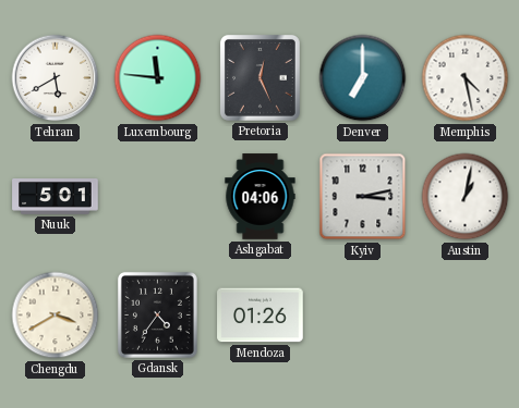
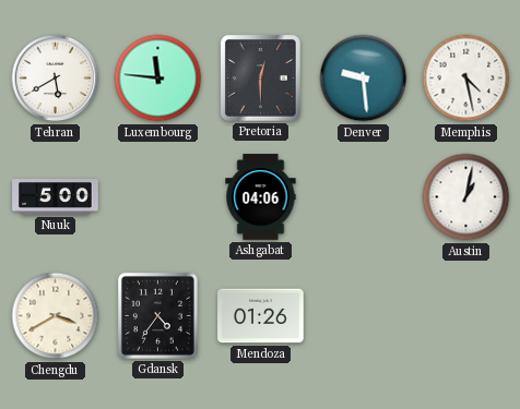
Pretoria: 12:26 -> 12:30
Denver: 7:00 -> 9:29
Nuuk: 5:01 -> 5:00
Kyiv: 3:13 -> none
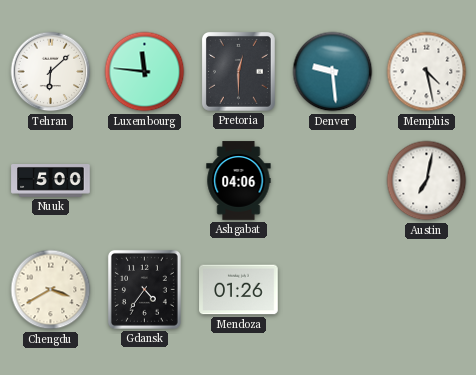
Tehran: 5:40 -> 6:08
Austin: 1:02 -> 7:02
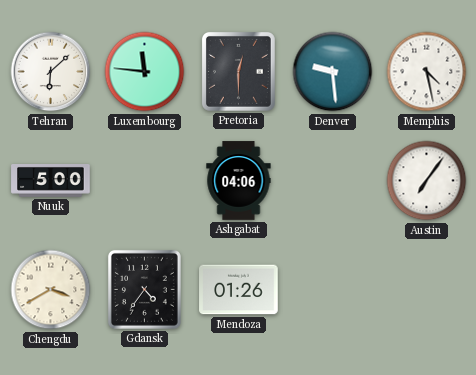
Austin: 7:02 -> 7:06
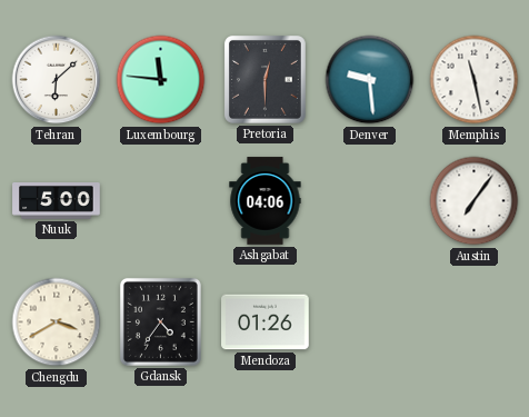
Memphis: 4:28 -> 11:28
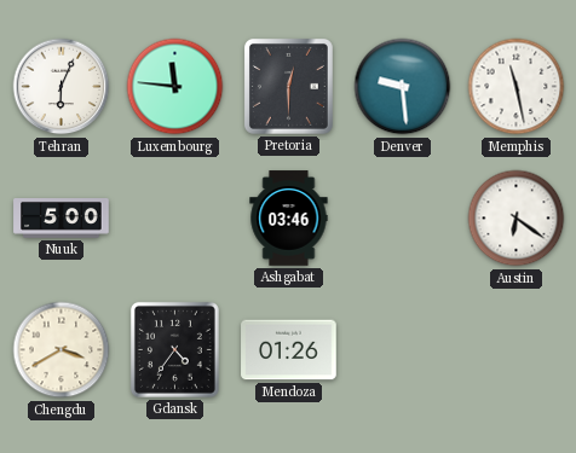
Tehran: 6:08 -> 6:04
Ashgabat: 04:06 -> 03:46
Austin: 7:06 -> 6:21
